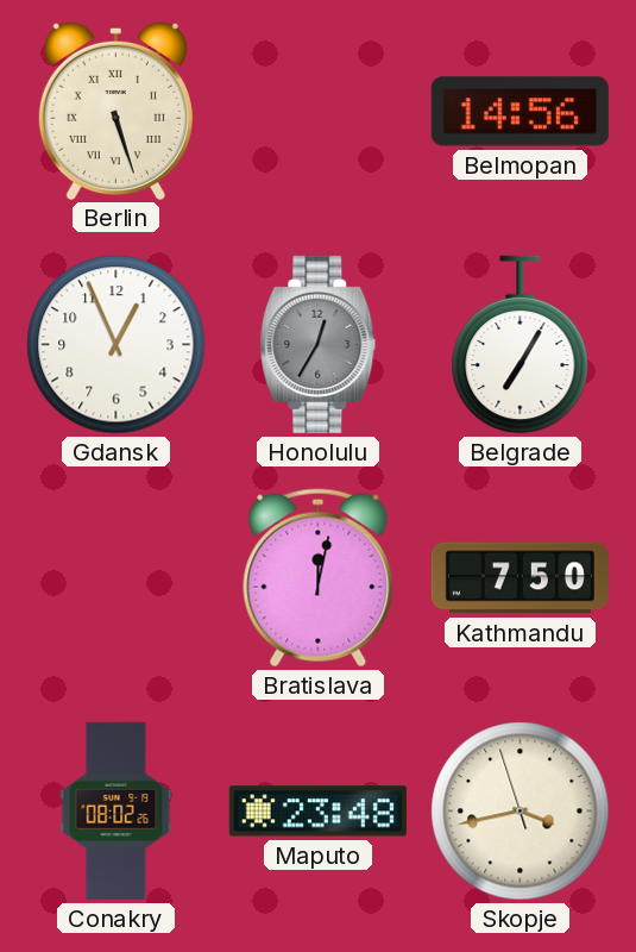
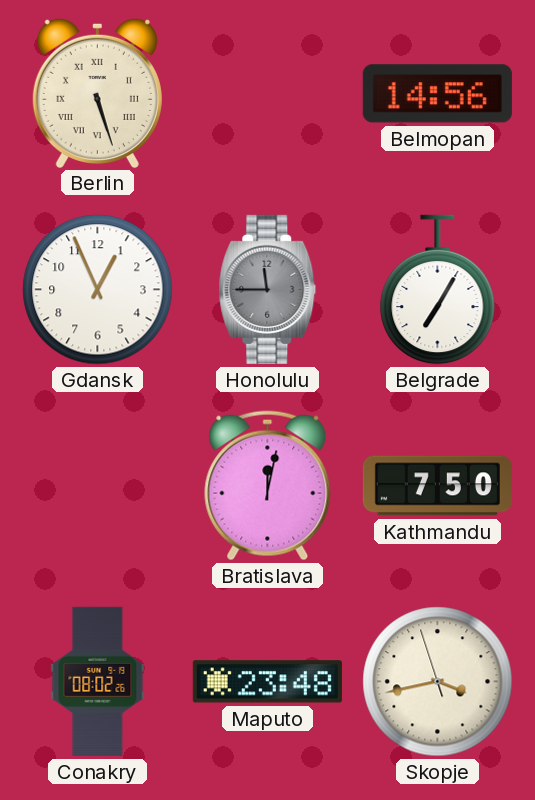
Honolulu: 12:35 -> 11:45
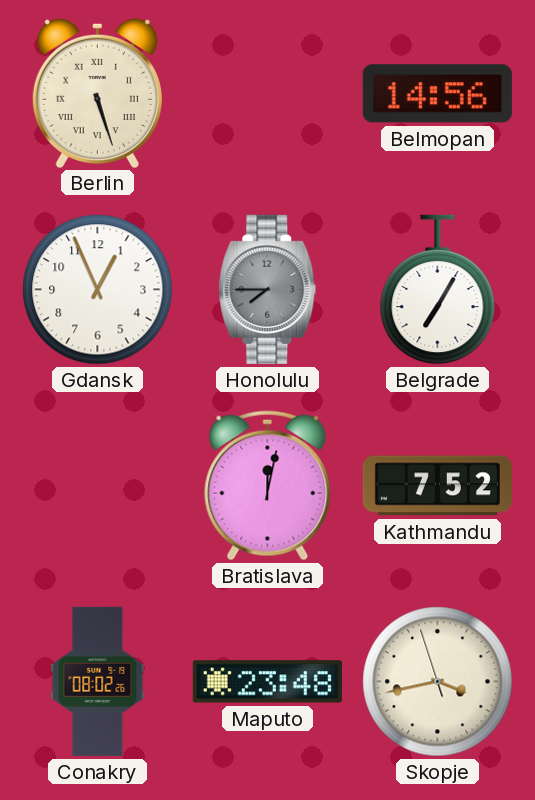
Honolulu: 11:45 -> 7:45
Kathmandu: 7:50 -> 7:52
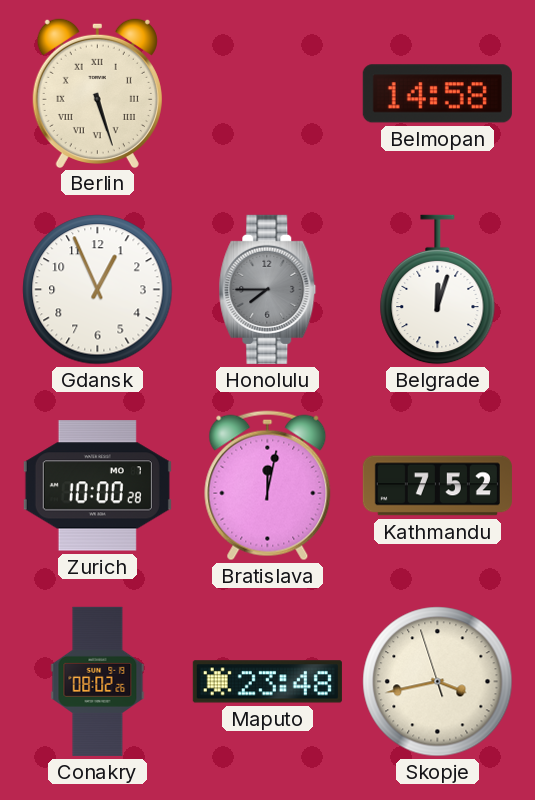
Belmopan: 14:56 -> 14:58
Belgrade: 7:05 -> 12:03
Zurich: none -> 10:00
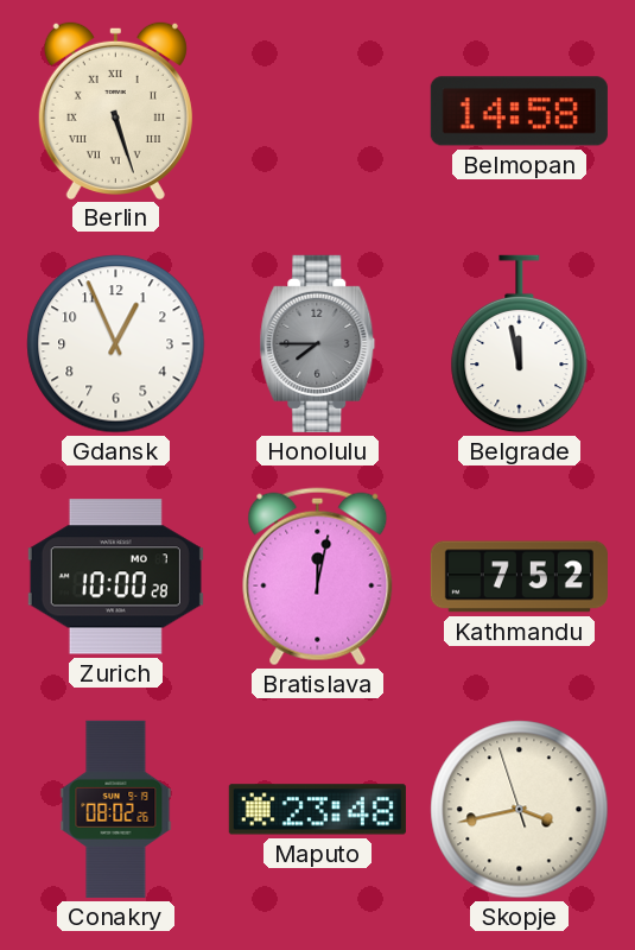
Belgrade: 12:03 -> 11:58
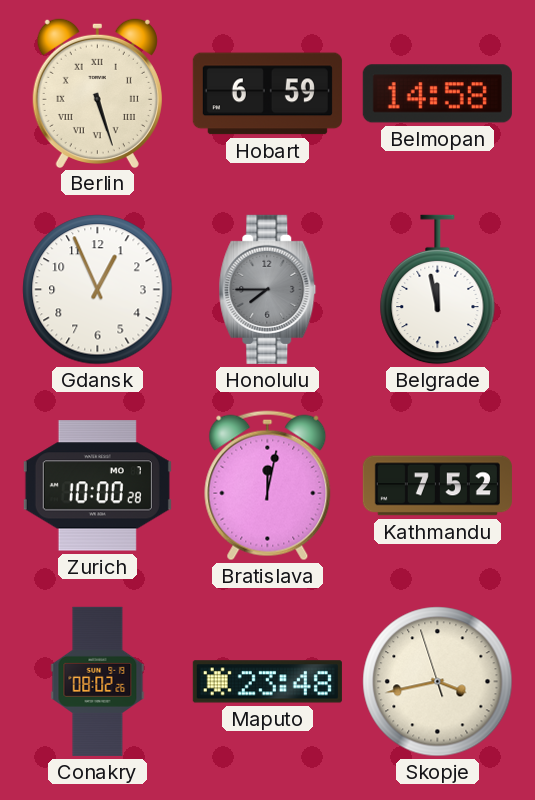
Hobart: none -> 6:59
